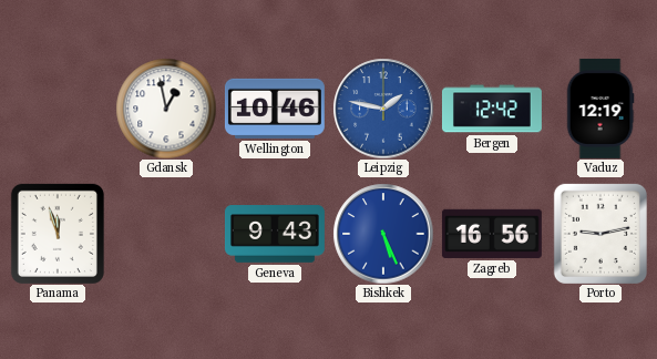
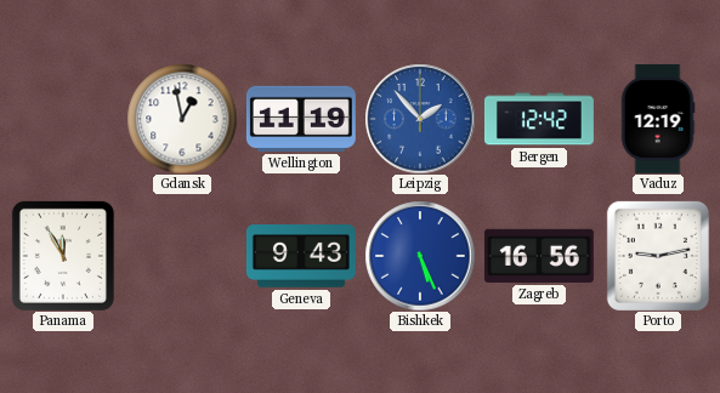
Wellington: 10:46 -> 11:19
Leipzig: 1:47 -> 1:53
Panama: 11:57 -> 11:55
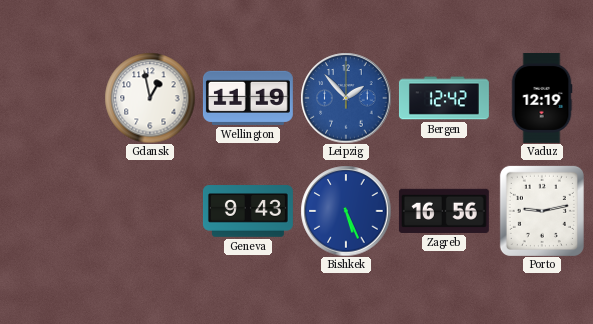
Panama: 11:55 -> none
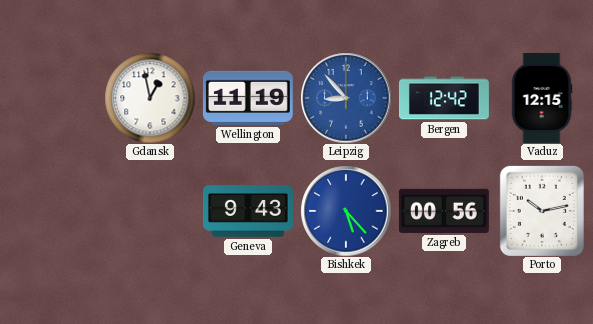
Leipzig: 1:53 -> 8:53
Vaduz: 12:19 -> 12:15
Bishkek: 5:26 -> 5:23
Zagreb: 16:56 -> 00:56
Porto: 9:13 -> 10:13
